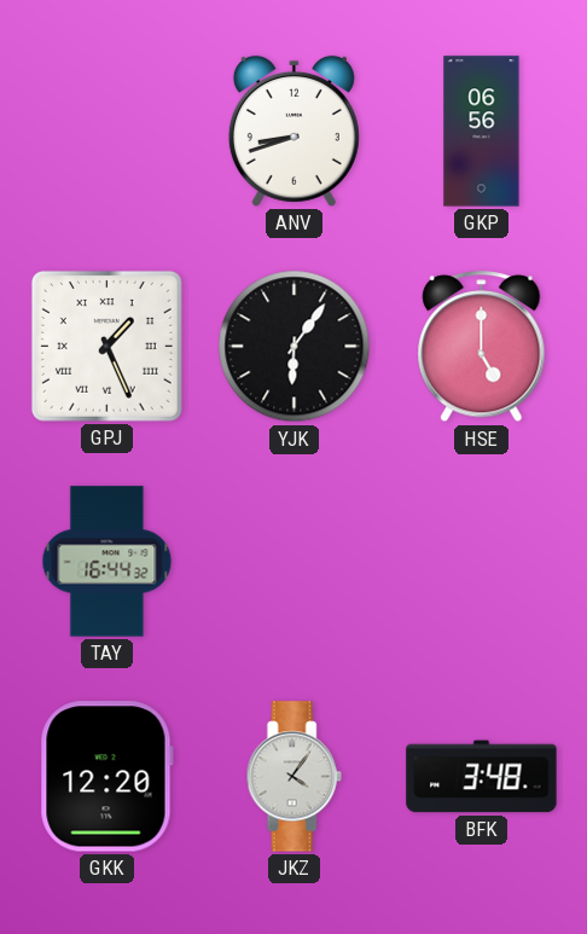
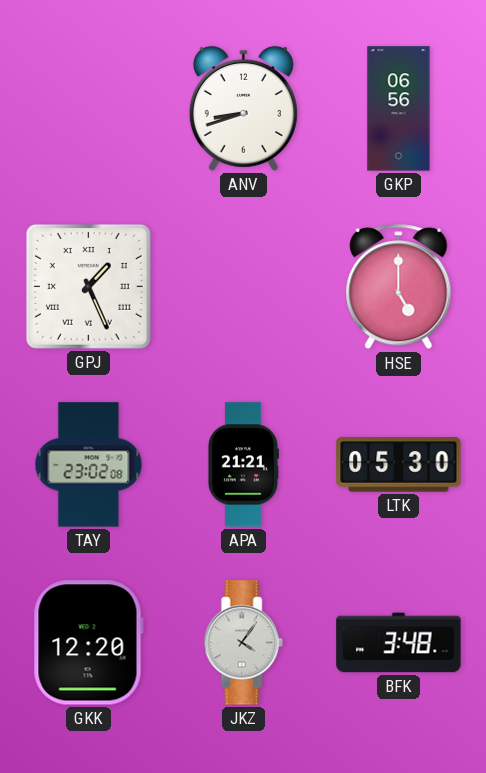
YJK: 6:06 -> none
TAY: 16:44 -> 23:02
APA: none -> 21:21
LTK: none -> 05:30
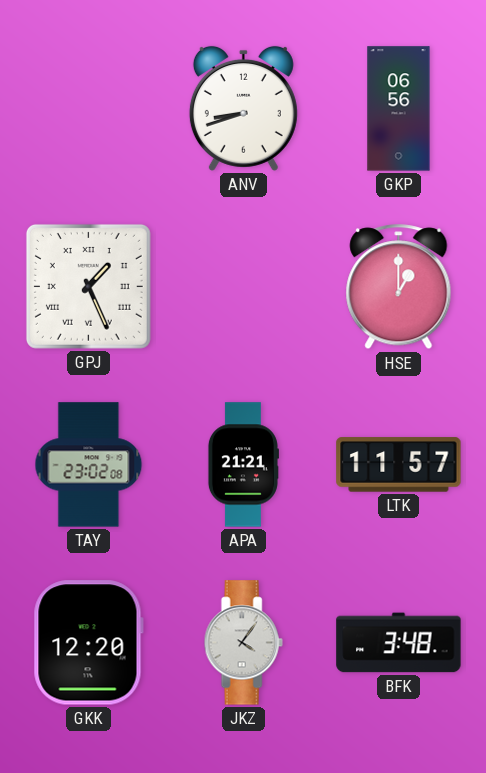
HSE: 5:00 -> 1:00
LTK: 05:30 -> 11:57
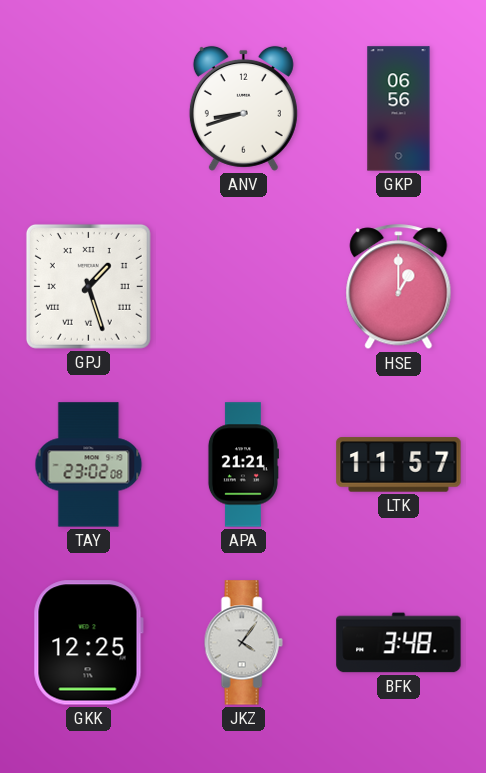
GPJ: 1:26 -> 1:27
GKK: 12:20 -> 12:25
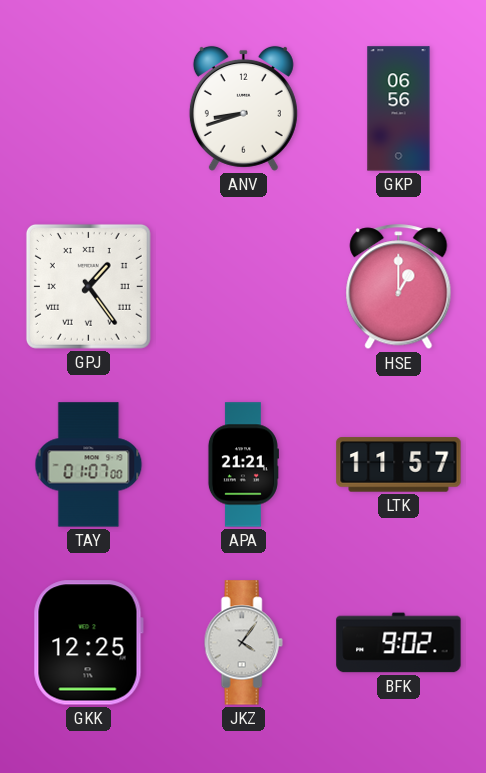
GPJ: 1:27 -> 1:24
TAY: 23:02 -> 01:07
BFK: 3:48 -> 9:02
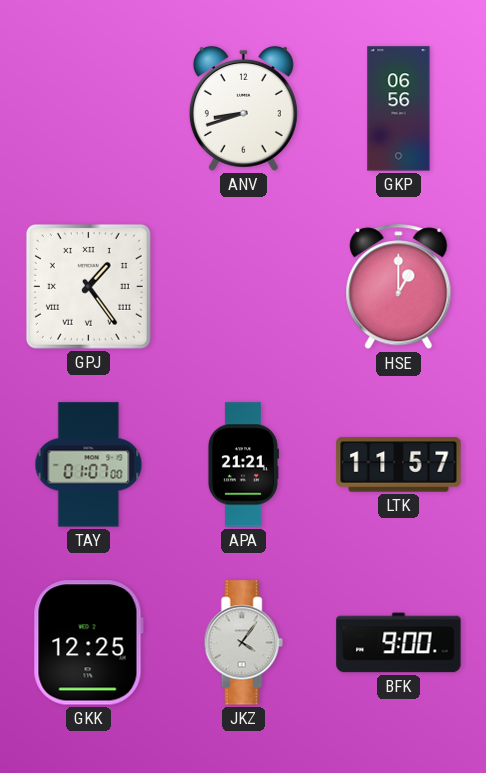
BFK: 9:02 -> 9:00
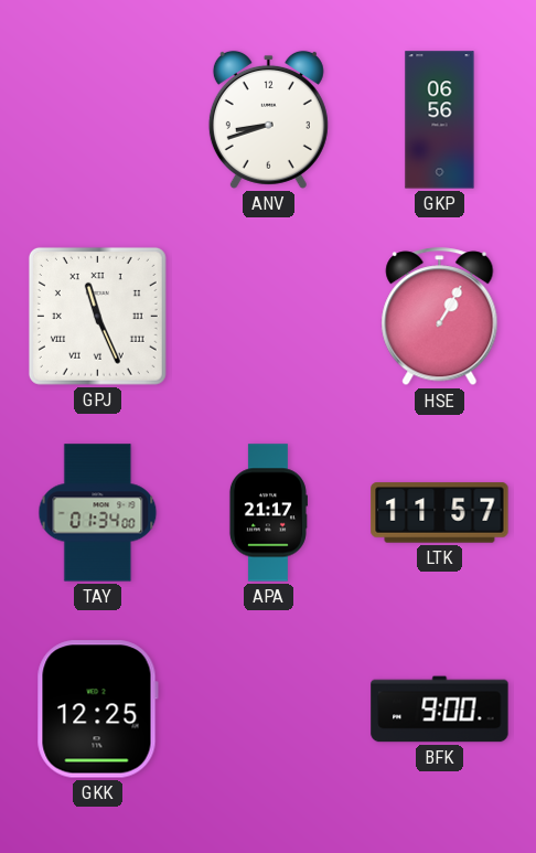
GPJ: 1:24 -> 11:26
HSE: 1:00 -> 1:05
TAY: 01:07 -> 01:34
APA: 21:21 -> 21:17
JKZ: 4:06 -> none
